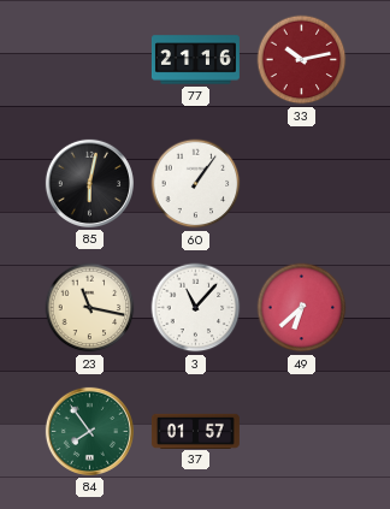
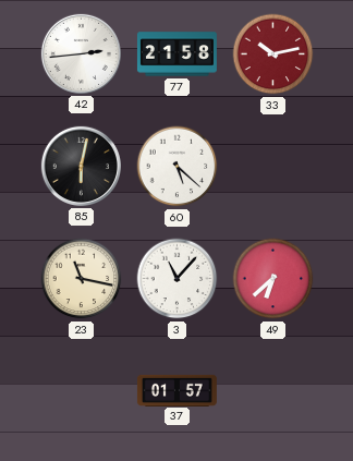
42: none -> 2:44
77: 21:16 -> 21:58
60: 1:06 -> 5:22
84: 7:54 -> none
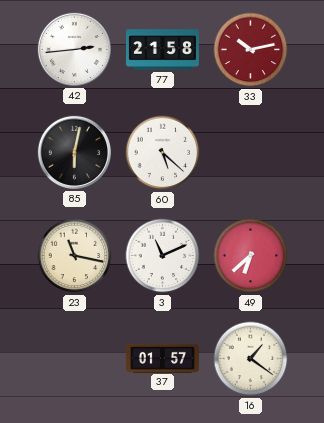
3: 11:07 -> 11:11
16: none -> 1:21
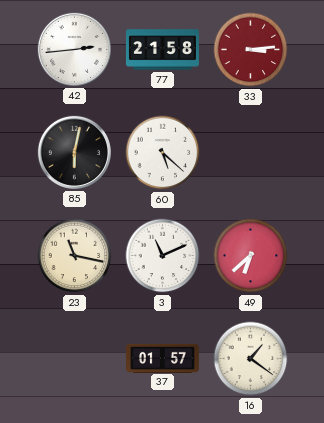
33: 10:13 -> 3:14
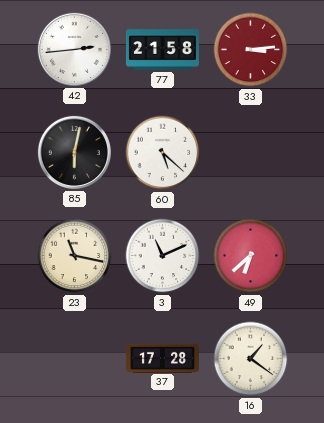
37: 01:57 -> 17:28
